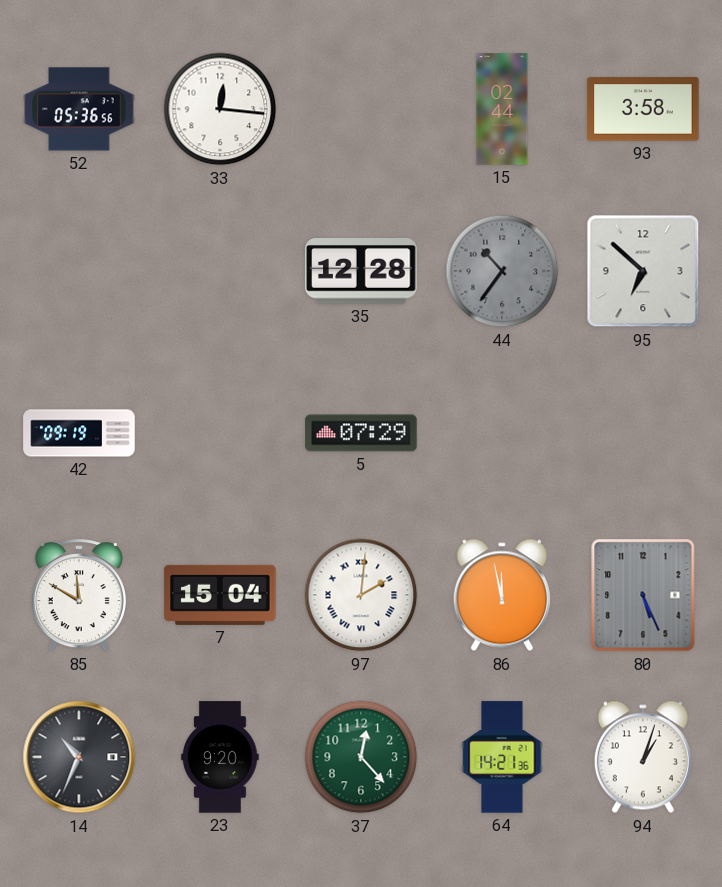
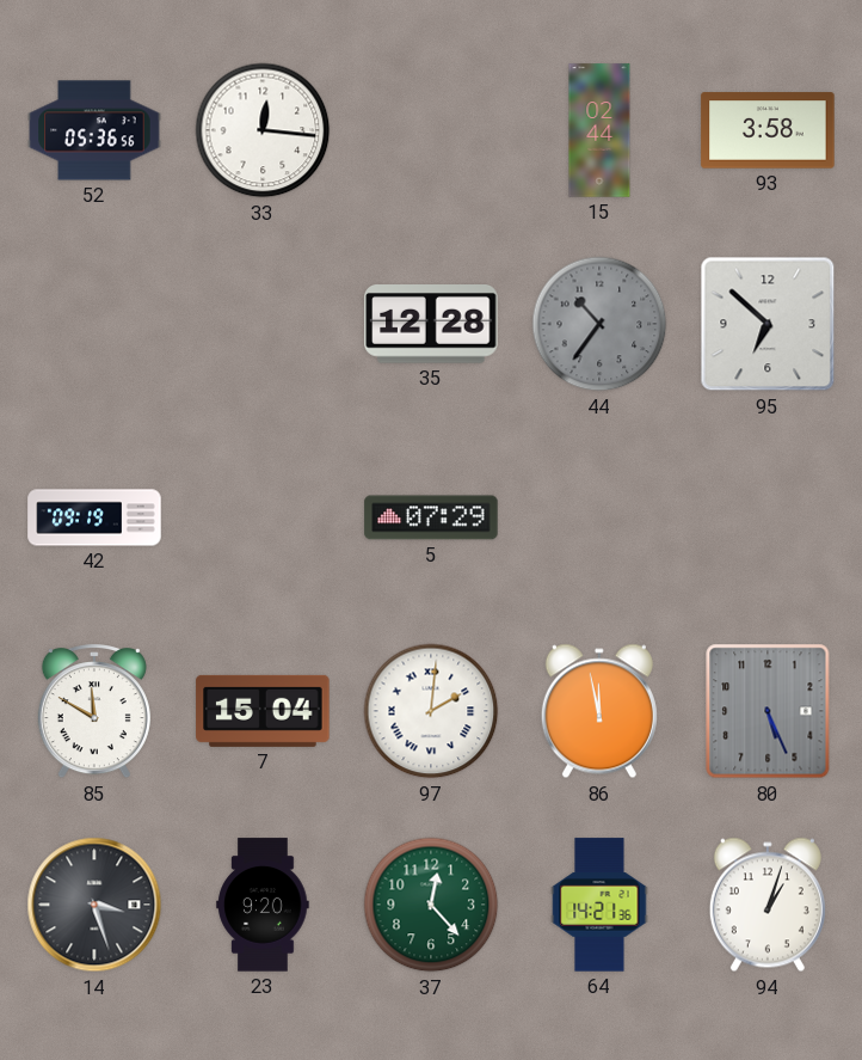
14: 10:34 -> 3:27
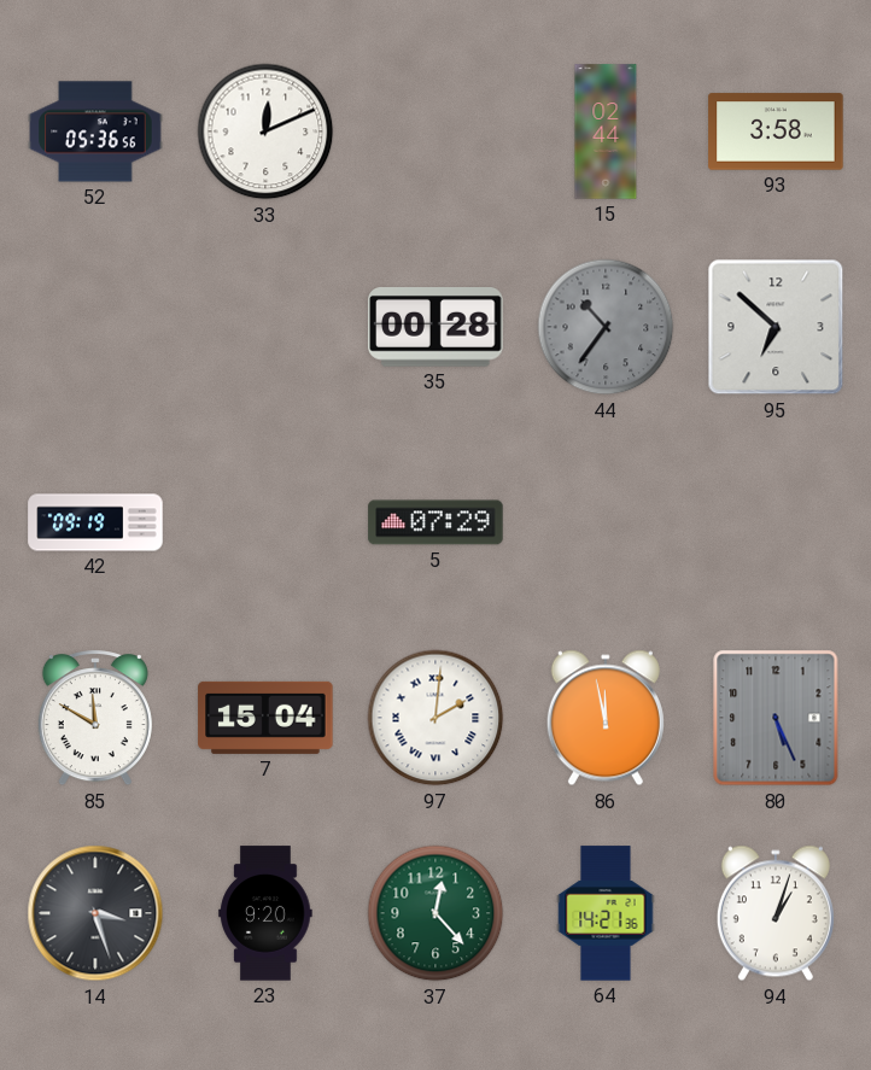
33: 12:16 -> 12:11
35: 12:28 -> 00:28
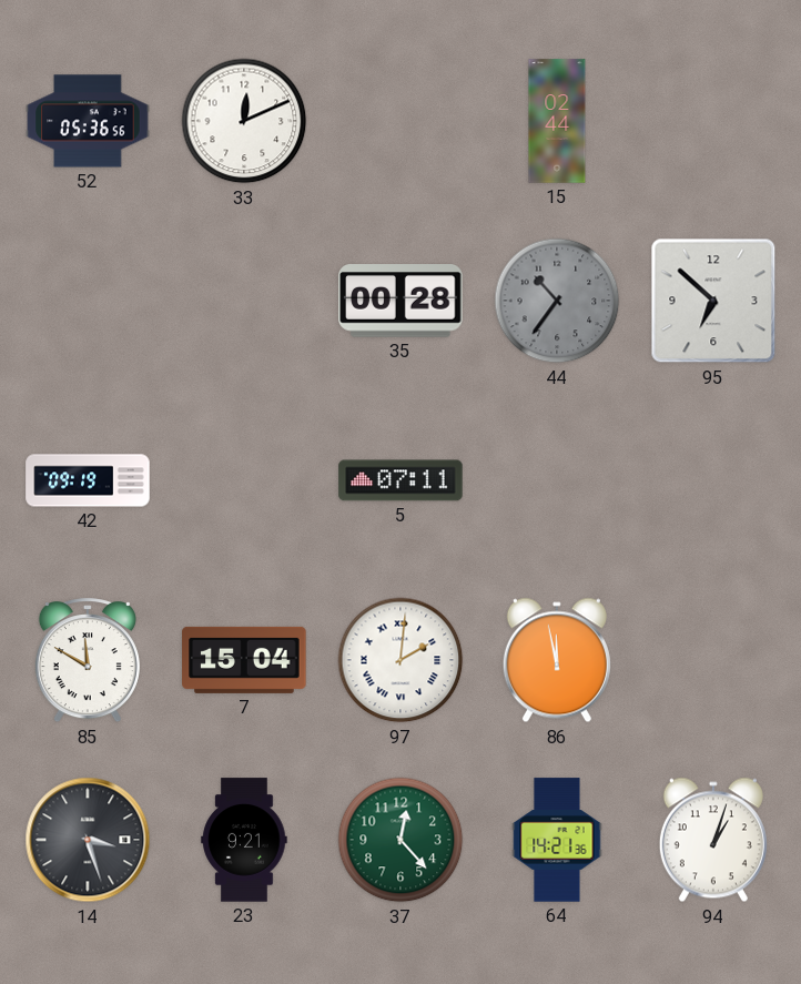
93: 3:58 -> none
5: 07:29 -> 07:11
80: 5:26 -> none
23: 9:20 -> 9:21
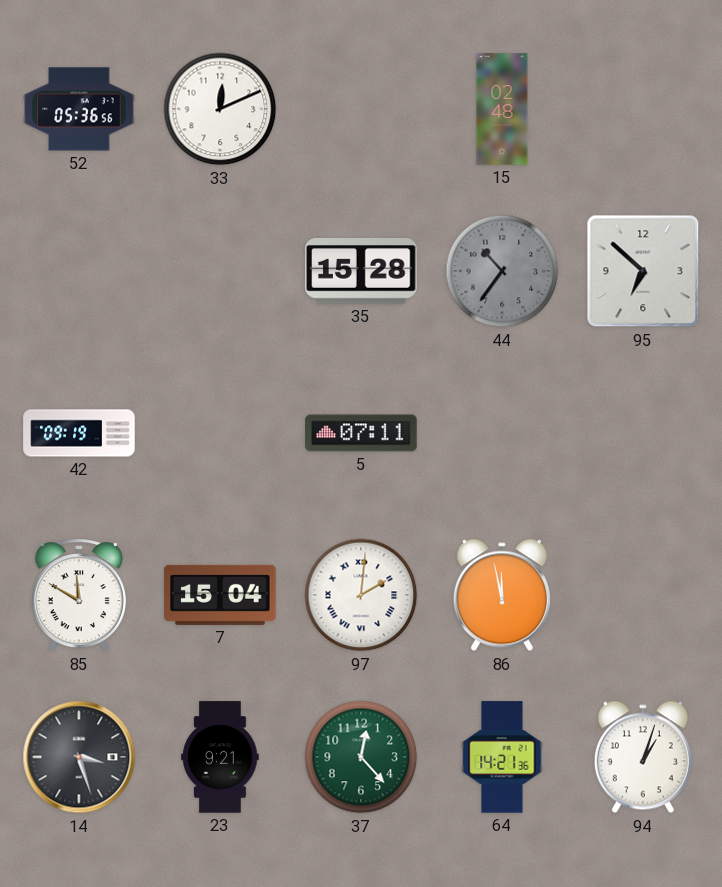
15: 02:44 -> 02:48
35: 00:28 -> 15:28
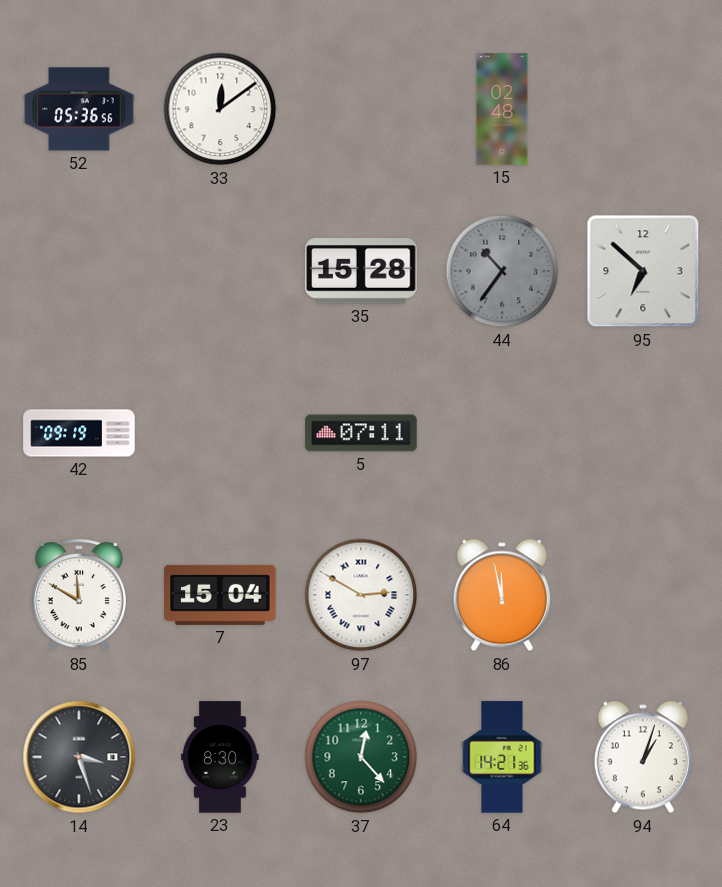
33: 12:11 -> 12:09
97: 2:01 -> 2:50
23: 9:21 -> 8:30
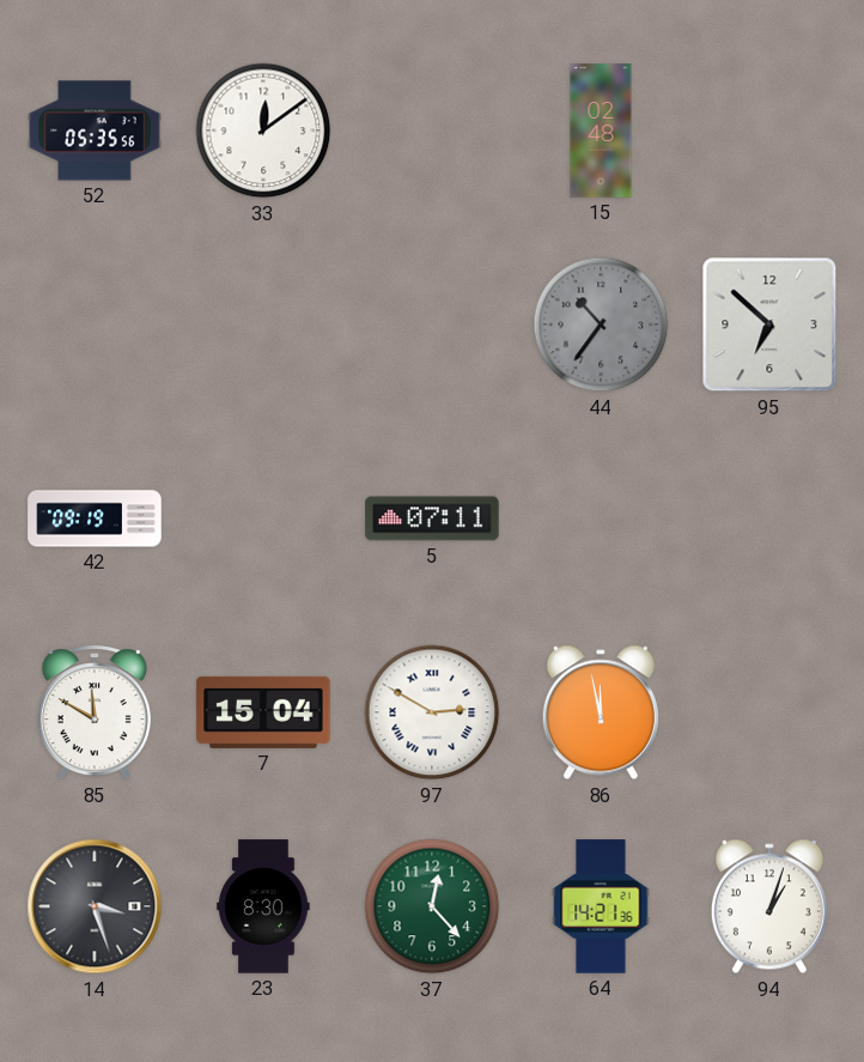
52: 05:36 -> 05:35
35: 15:28 -> none
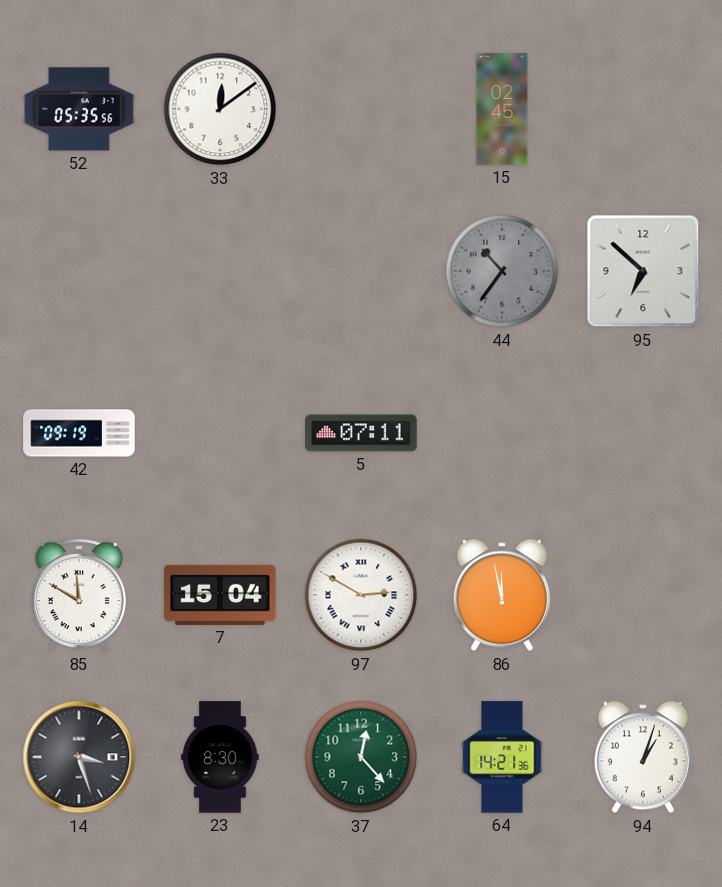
15: 02:48 -> 02:45
